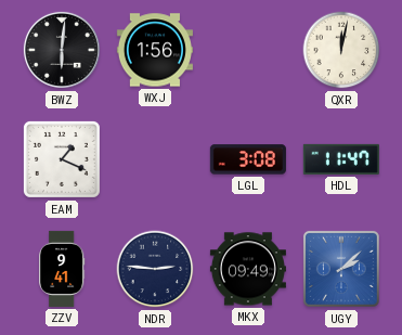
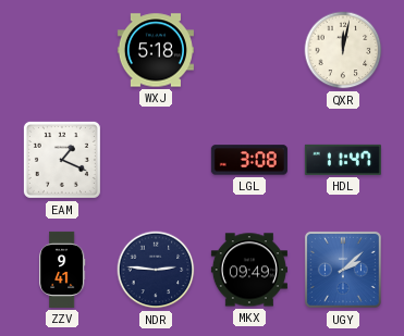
BWZ: 6:01 -> none
WXJ: 1:56 -> 5:18
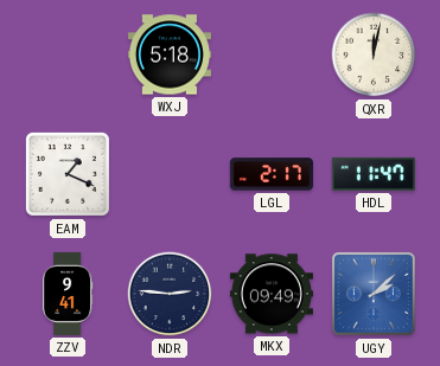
LGL: 3:08 -> 2:17
